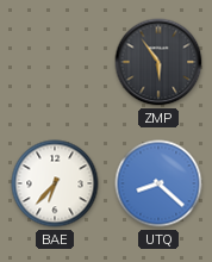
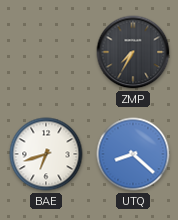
ZMP: 5:54 -> 7:35
BAE: 6:37 -> 6:42
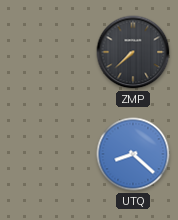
ZMP: 7:35 -> 7:38
BAE: 6:42 -> none
